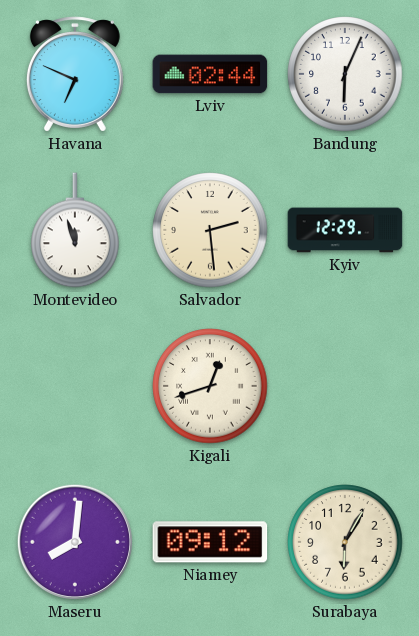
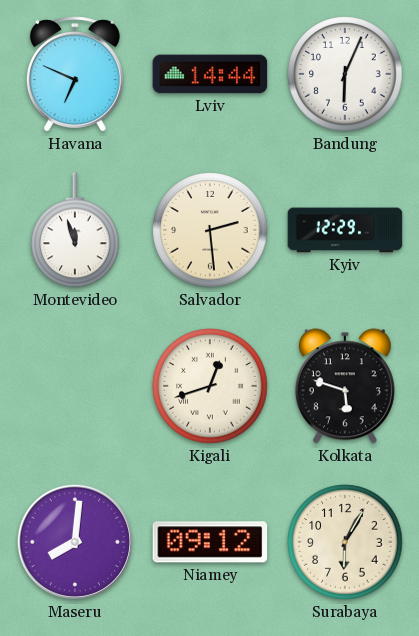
Lviv: 02:44 -> 14:44
Kolkata: none -> 5:48
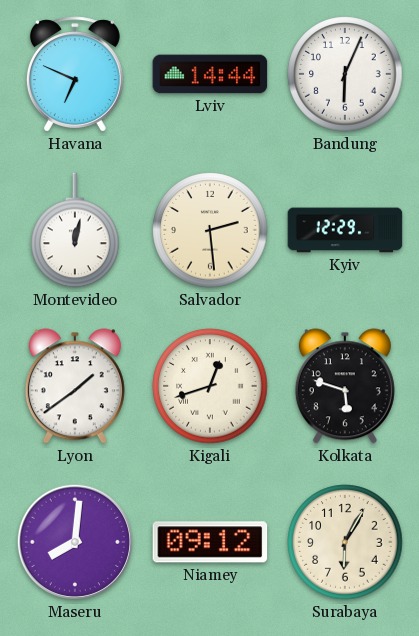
Montevideo: 11:57 -> 12:02
Lyon: none -> 1:39
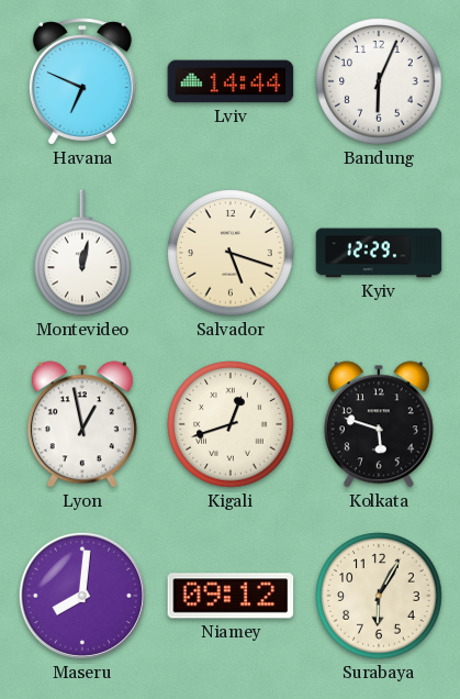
Salvador: 2:29 -> 5:18
Lyon: 1:39 -> 12:58
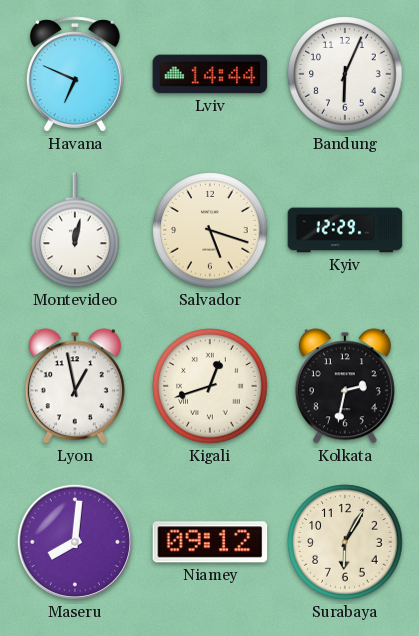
Kolkata: 5:48 -> 2:32
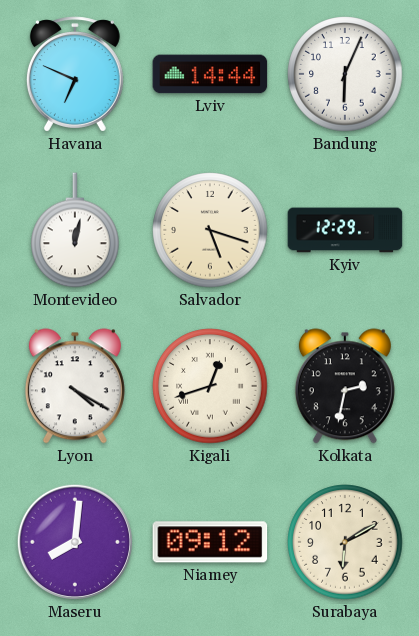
Lyon: 12:58 -> 4:20
Surabaya: 6:05 -> 6:10
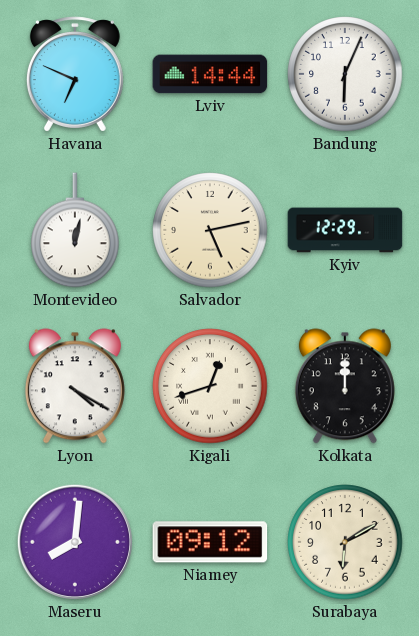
Salvador: 5:18 -> 5:13
Kolkata: 2:32 -> 12:00
